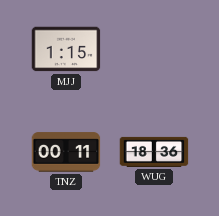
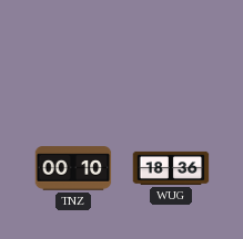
MJJ: 1:15 -> none
TNZ: 00:11 -> 00:10
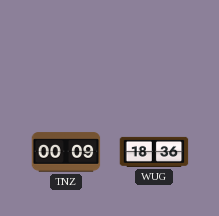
TNZ: 00:10 -> 00:09
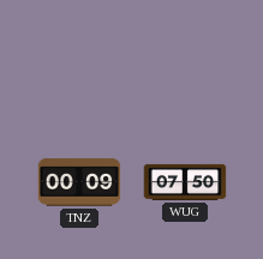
WUG: 18:36 -> 07:50
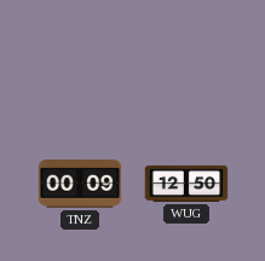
WUG: 07:50 -> 12:50
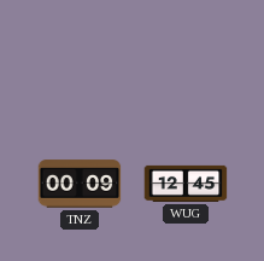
WUG: 12:50 -> 12:45
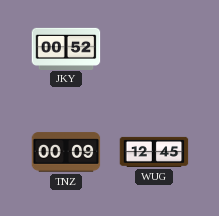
JKY: none -> 00:52
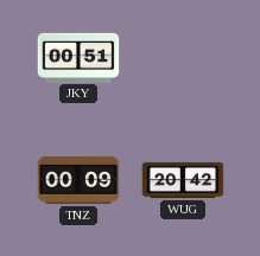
JKY: 00:52 -> 00:51
WUG: 12:45 -> 20:42
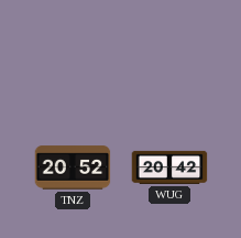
JKY: 00:51 -> none
TNZ: 00:09 -> 20:52
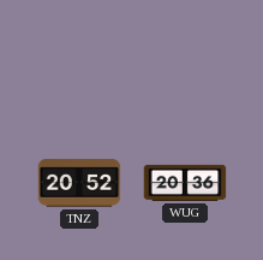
WUG: 20:42 -> 20:36
